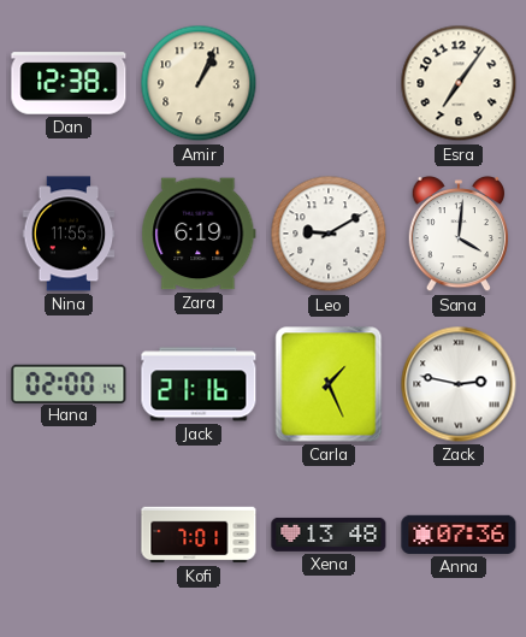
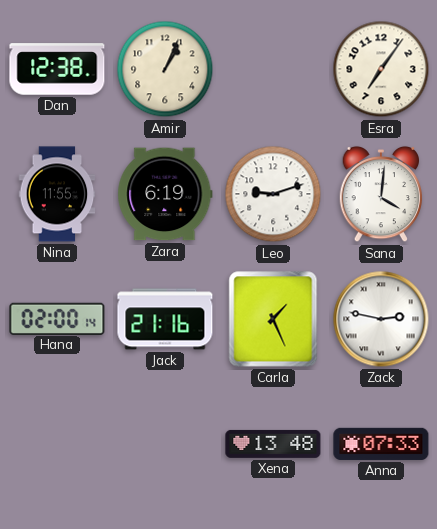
Leo: 9:10 -> 9:12
Kofi: 7:01 -> none
Anna: 07:36 -> 07:33
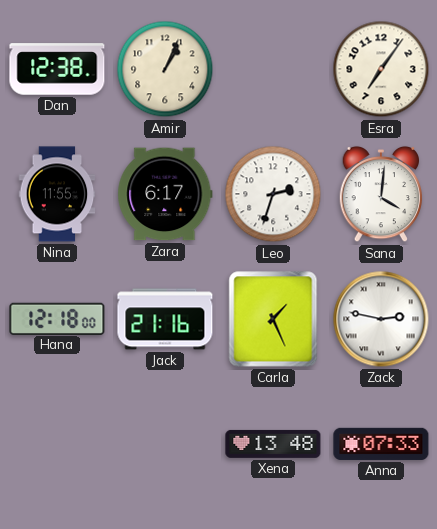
Zara: 6:19 -> 6:17
Leo: 9:12 -> 2:33
Hana: 02:00 -> 12:18
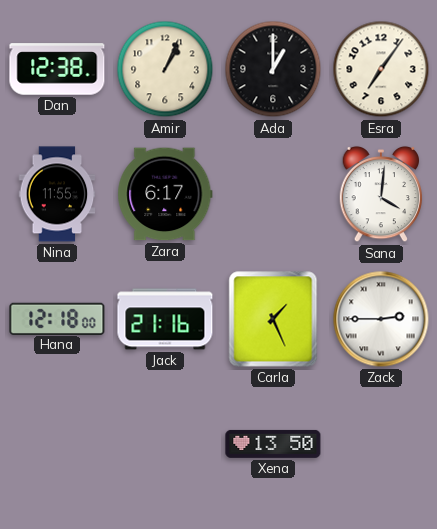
Ada: none -> 1:00
Leo: 2:33 -> none
Zack: 2:47 -> 2:45
Xena: 13:48 -> 13:50
Anna: 07:33 -> none
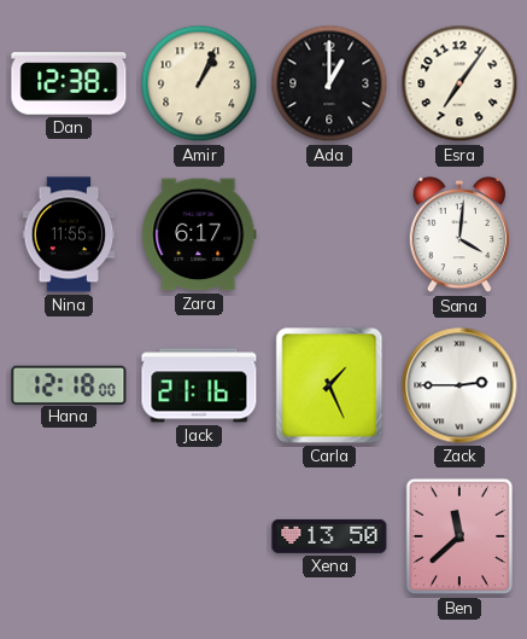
Ben: none -> 11:38
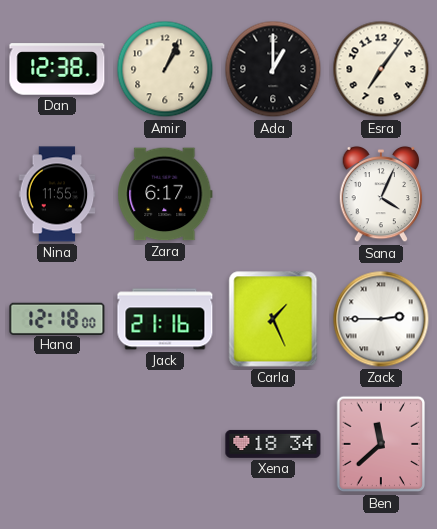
Sana: 4:01 -> 4:04
Xena: 13:50 -> 18:34
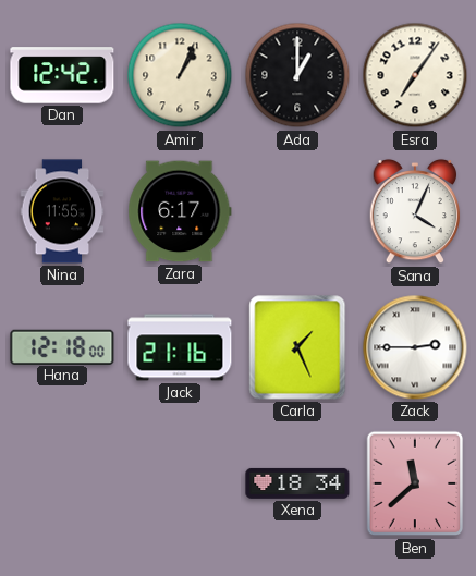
Dan: 12:38 -> 12:42
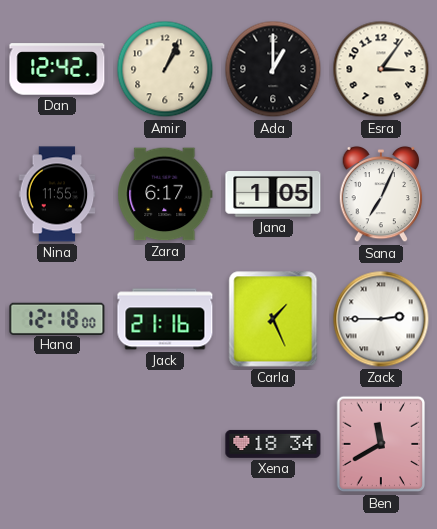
Esra: 7:06 -> 3:06
Jana: none -> 1:05
Sana: 4:04 -> 7:04
Ben: 11:38 -> 11:40
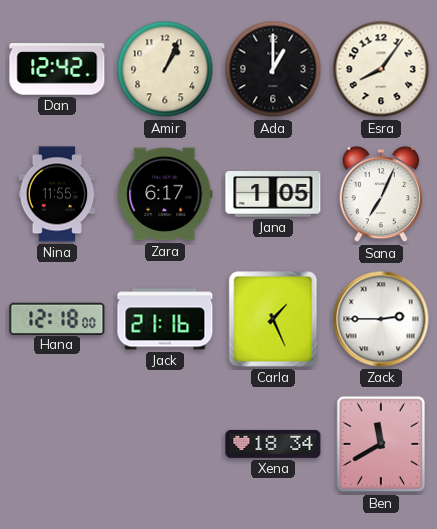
Esra: 3:06 -> 8:06
